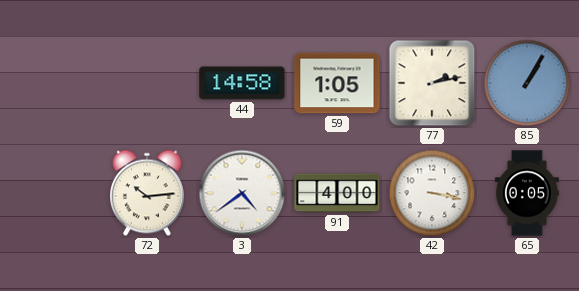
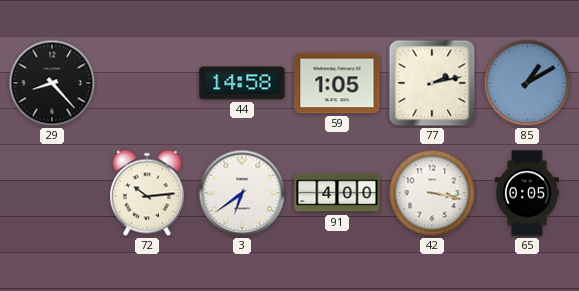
29: none -> 8:23
85: 1:05 -> 1:10
3: 4:39 -> 6:39
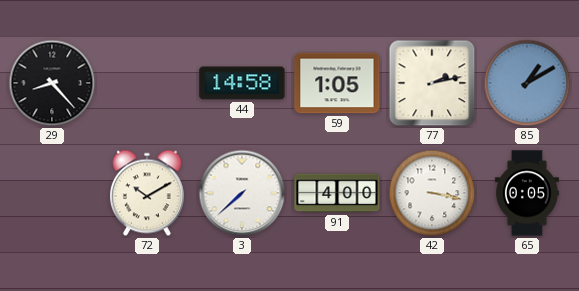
72: 10:14 -> 10:10
3: 6:39 -> 7:38
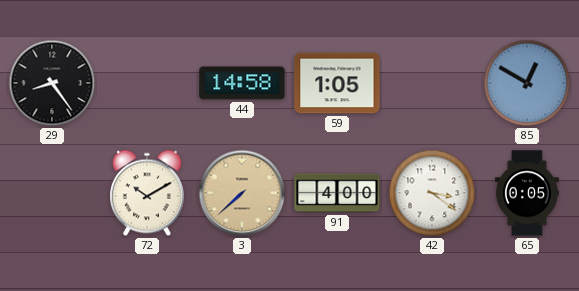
29: 8:23 -> 8:24
77: 2:13 -> none
85: 1:10 -> 12:50
3 dial: white -> champagne
42: 3:17 -> 3:21
